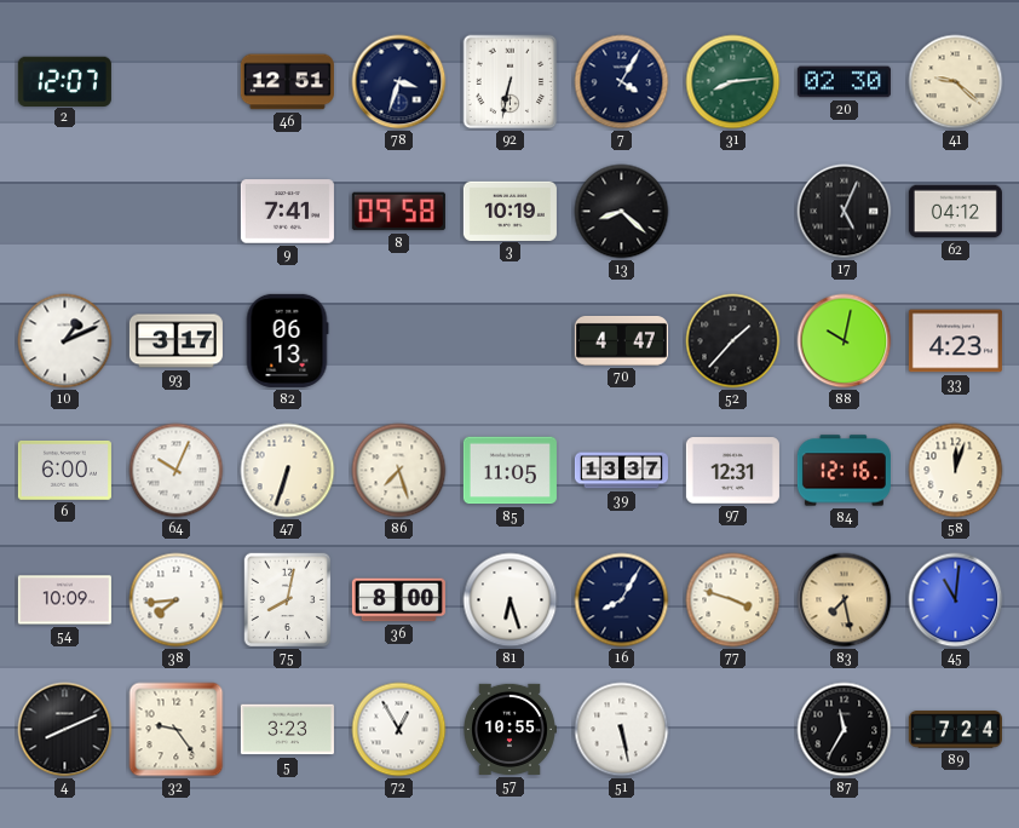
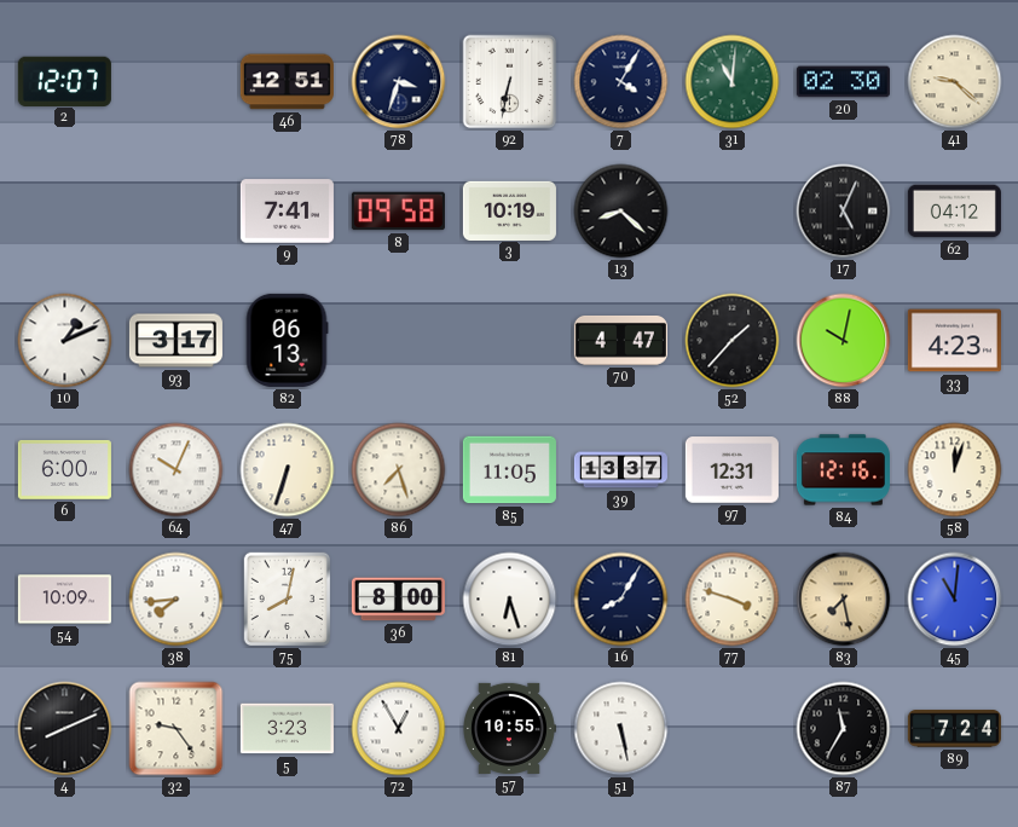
31: 8:14 -> 11:01
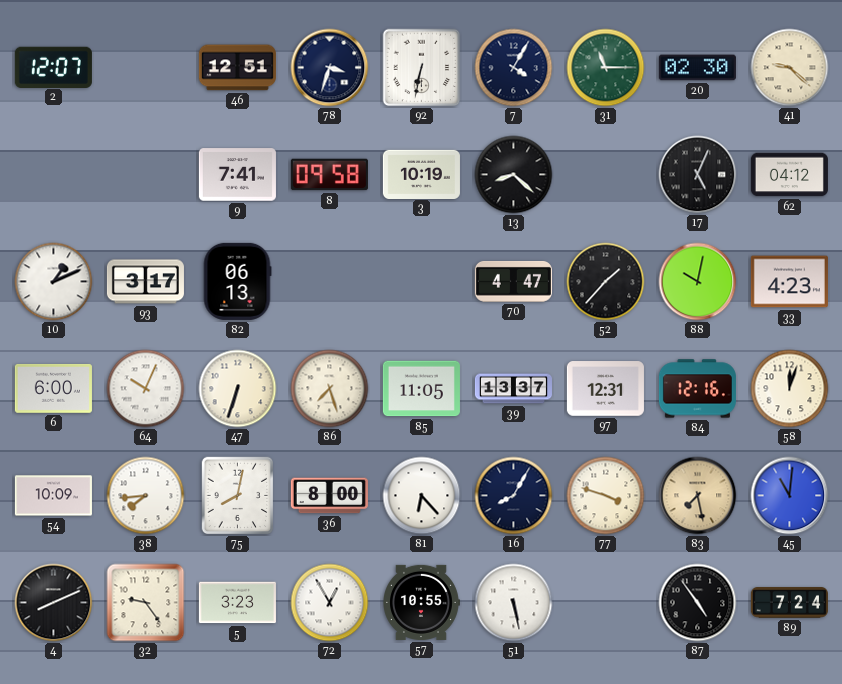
31: 11:01 -> 11:15
81: 6:27 -> 6:23
87: 11:35 -> 4:54
